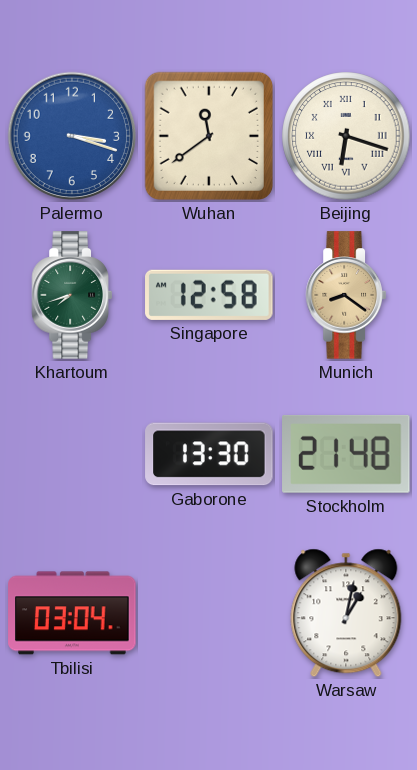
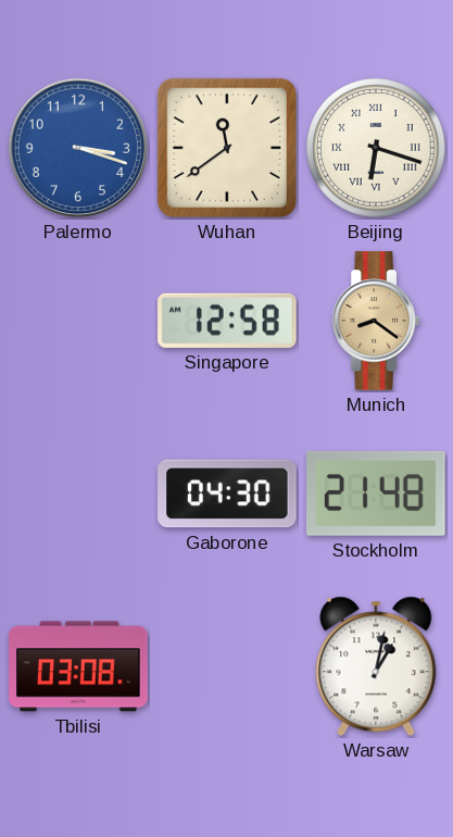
Khartoum: 7:42 -> none
Gaborone: 13:30 -> 04:30
Tbilisi: 03:04 -> 03:08
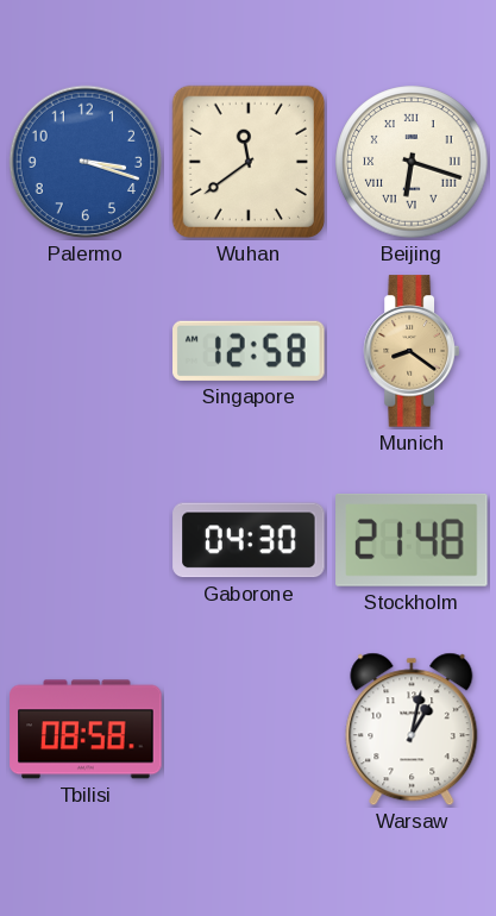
Tbilisi: 03:08 -> 08:58
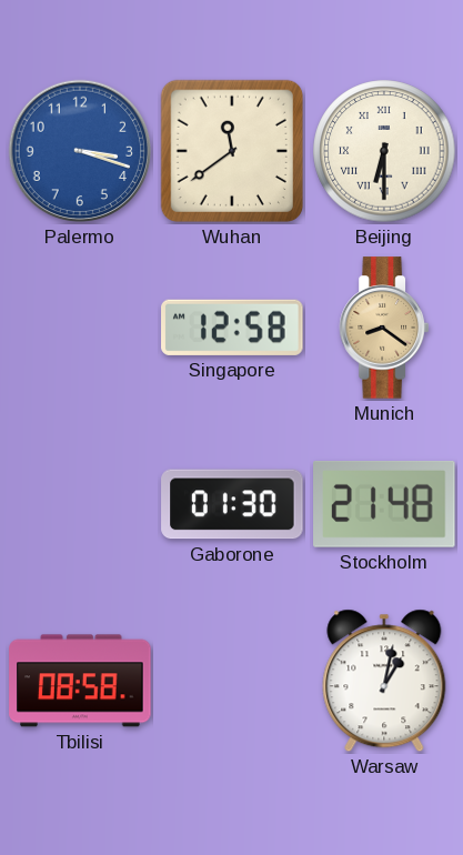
Beijing: 6:18 -> 6:30
Gaborone: 04:30 -> 01:30
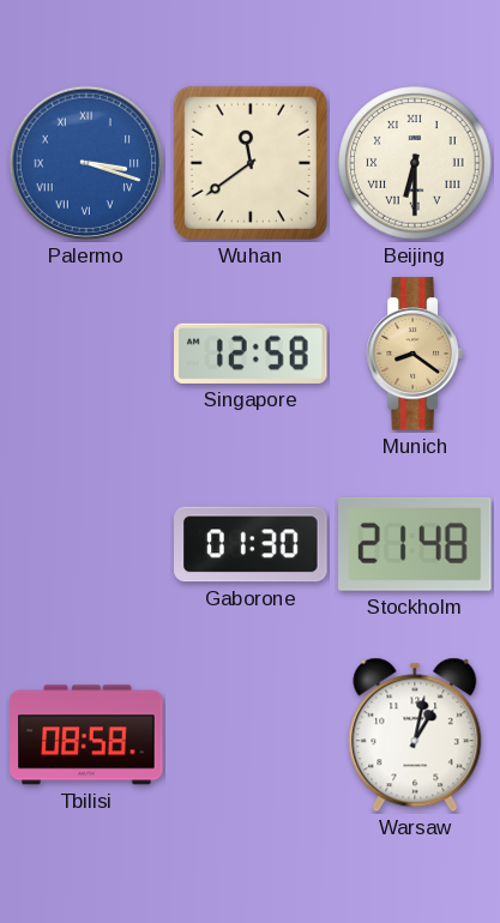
Palermo numerals: Arabic -> Roman
